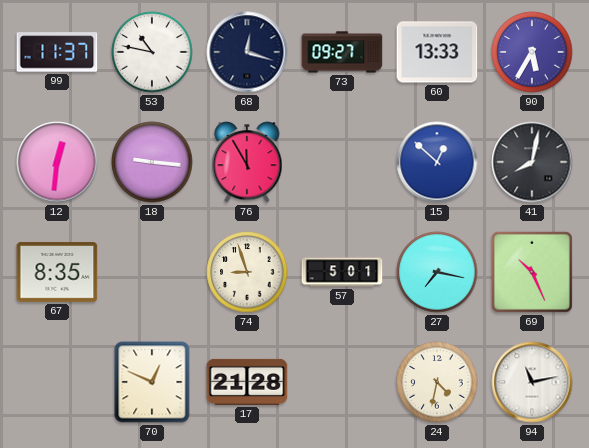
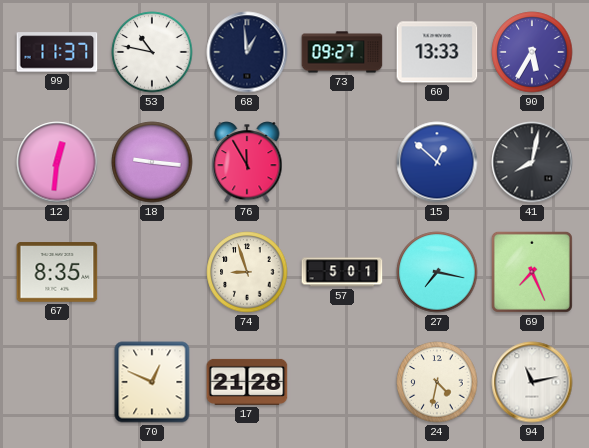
68: 12:18 -> 12:59
69: 10:26 -> 7:26
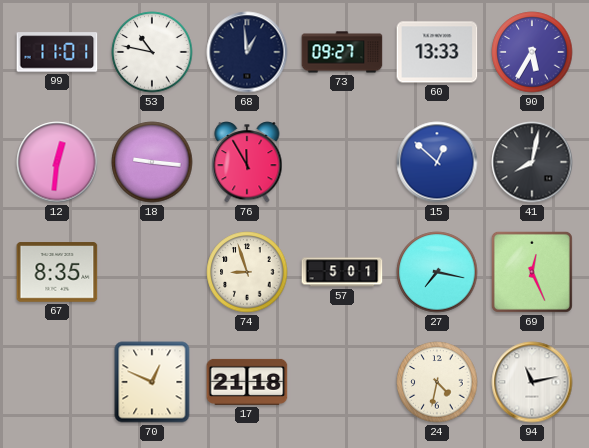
99: 11:37 -> 11:01
69: 7:26 -> 12:26
17: 21:28 -> 21:18
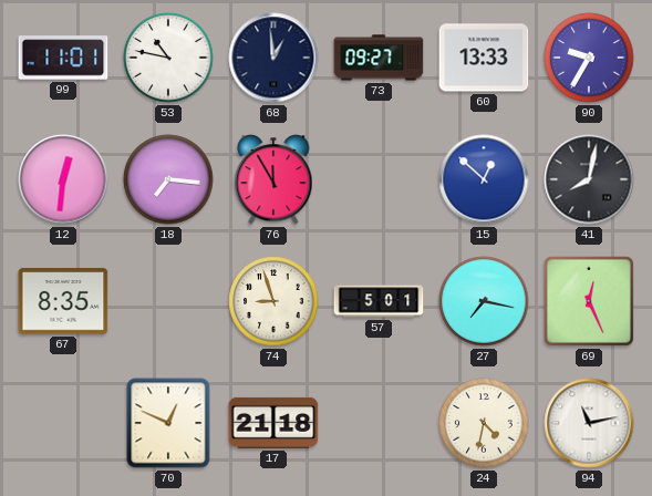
90: 5:35 -> 9:35
18: 9:16 -> 7:16
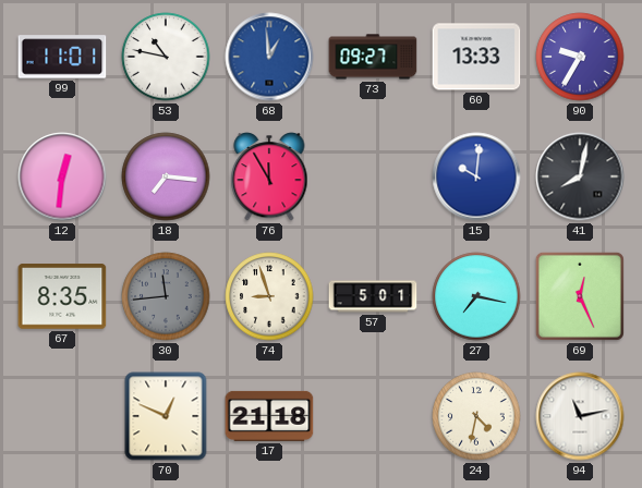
68 dial: navy -> blue
15: 12:52 -> 10:01
30: none -> 11:44
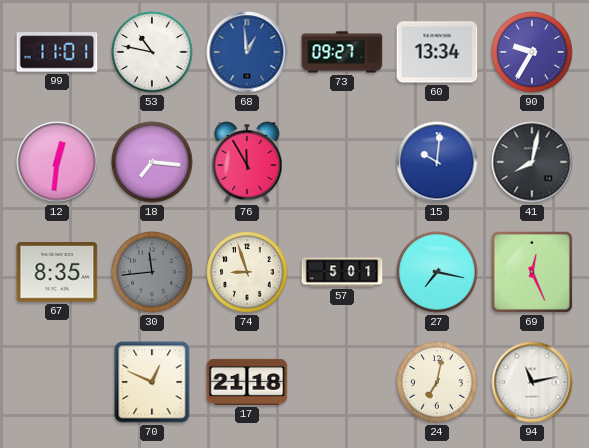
60: 13:33 -> 13:34
24: 4:32 -> 7:02
